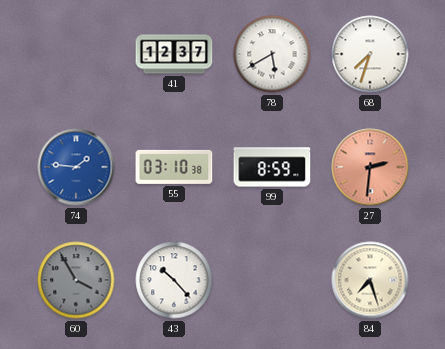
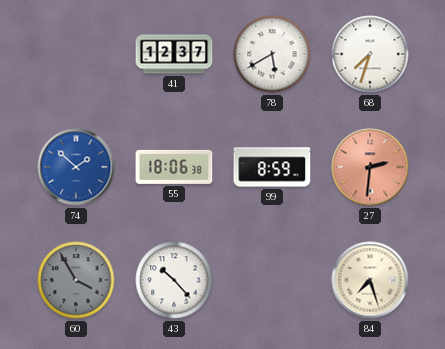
74: 1:46 -> 1:52
55: 03:10 -> 18:06
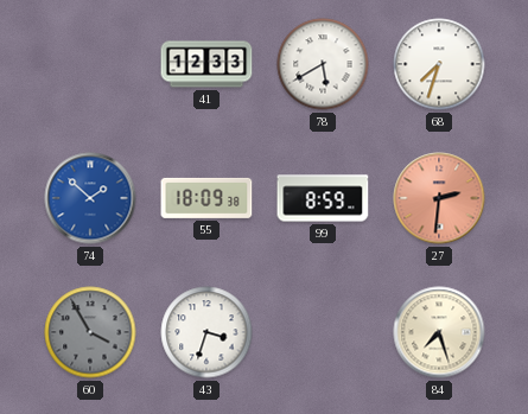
41: 12:37 -> 12:33
55: 18:06 -> 18:09
43: 10:23 -> 3:33
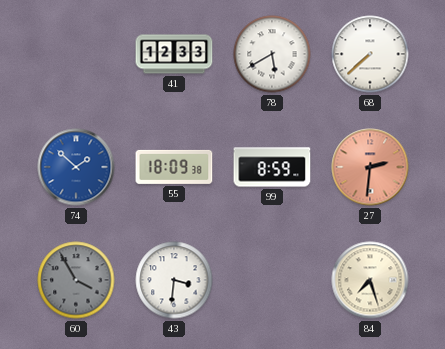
68: 7:33 -> 7:38
43: 3:33 -> 3:31
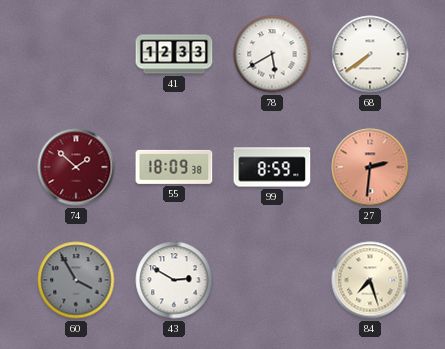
68: 7:38 -> 7:39
74 dial: blue -> burgundy
43: 3:31 -> 2:50
